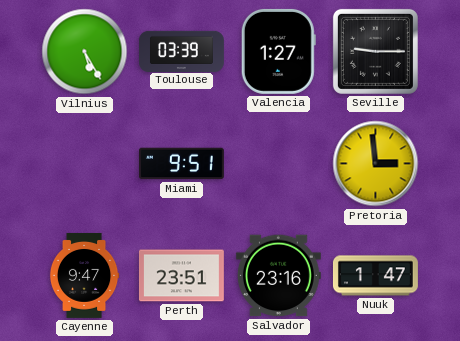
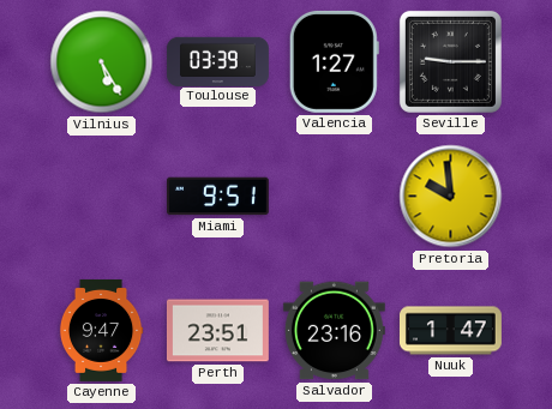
Pretoria: 2:59 -> 9:59
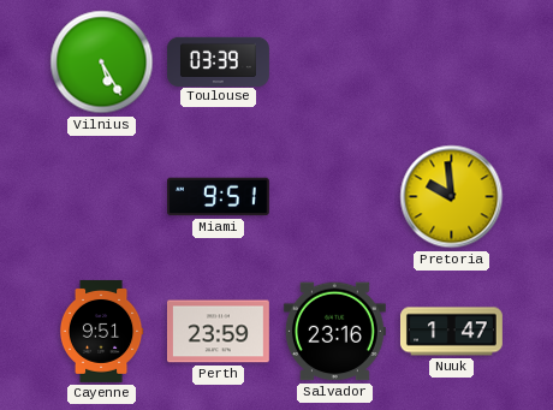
Valencia: 1:27 -> none
Seville: 9:15 -> none
Cayenne: 9:47 -> 9:51
Perth: 23:51 -> 23:59
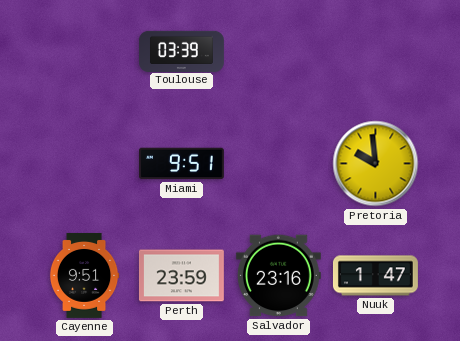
Vilnius: 5:25 -> none
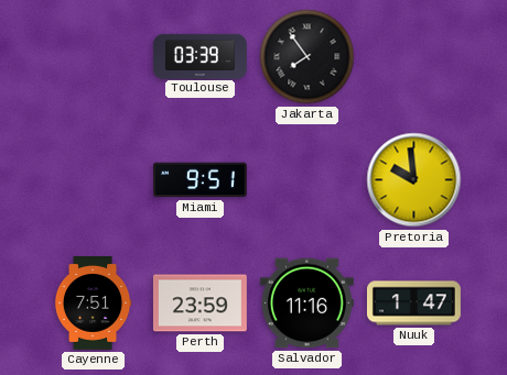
Jakarta: none -> 7:54
Cayenne: 9:51 -> 7:51
Salvador: 23:16 -> 11:16
